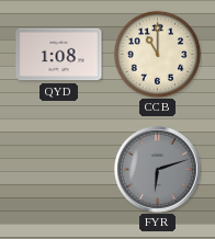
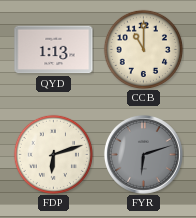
QYD: 1:08 -> 1:13
FDP: none -> 6:12
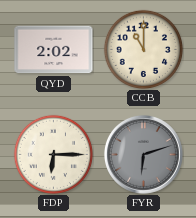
QYD: 1:13 -> 2:02
FDP: 6:12 -> 6:15
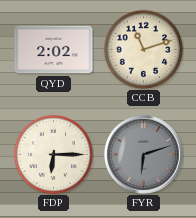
CCB: 11:00 -> 11:12
